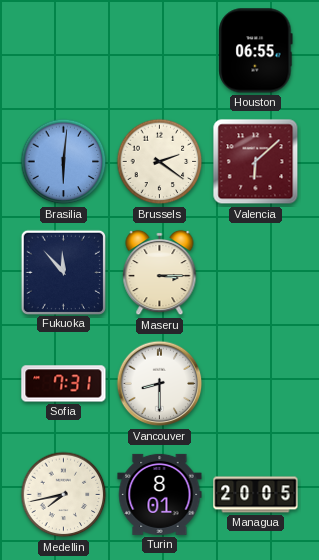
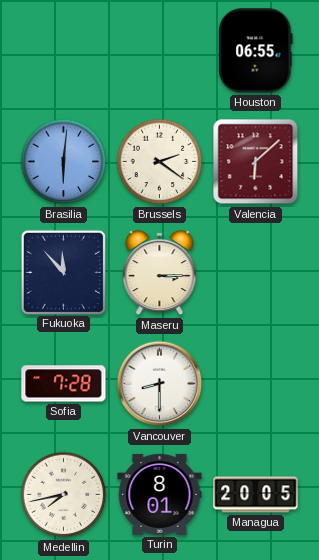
Sofia: 7:31 -> 7:28
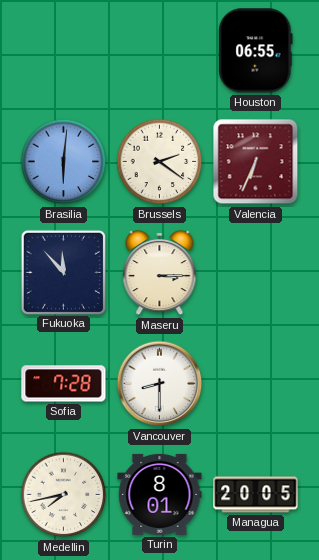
Valencia: 6:08 -> 6:34
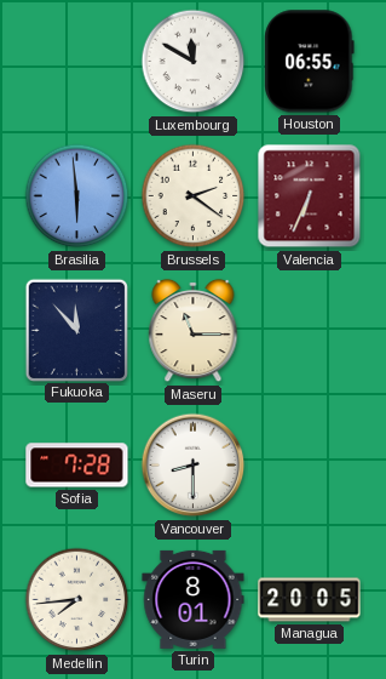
Luxembourg: none -> 11:50
Brasilia: 6:01 -> 5:59
Maseru: 3:15 -> 11:15
Medellin: 7:43 -> 7:44
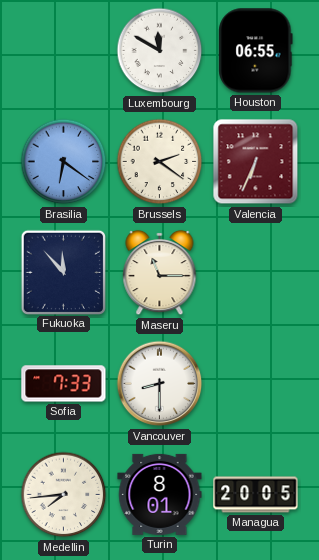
Brasilia: 5:59 -> 6:21
Sofia: 7:28 -> 7:33
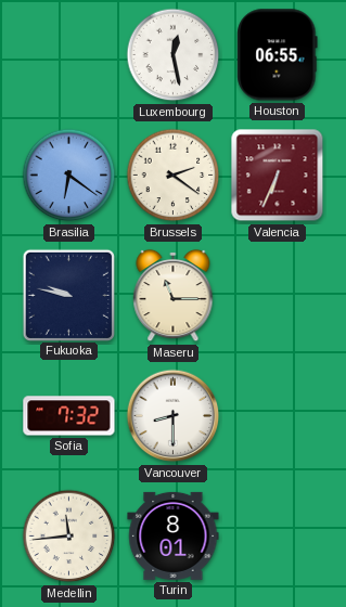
Luxembourg: 11:50 -> 12:28
Fukuoka: 11:53 -> 9:47
Sofia: 7:33 -> 7:32
Medellin: 7:44 -> 11:44
Managua: 20:05 -> none
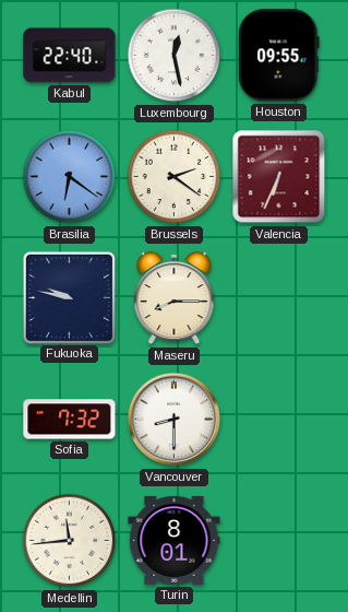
Kabul: none -> 22:40
Houston: 06:55 -> 09:55
Maseru: 11:15 -> 8:15
